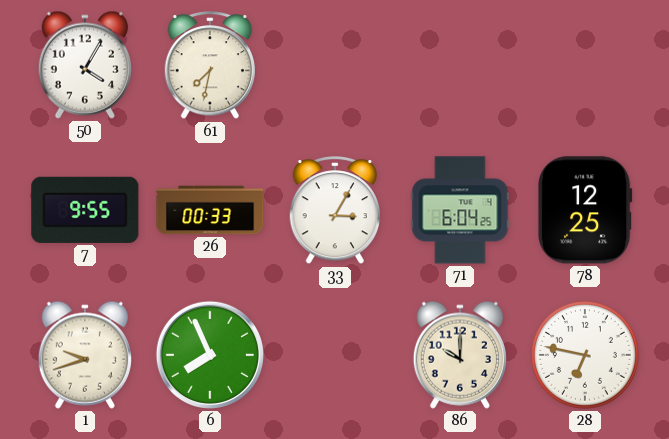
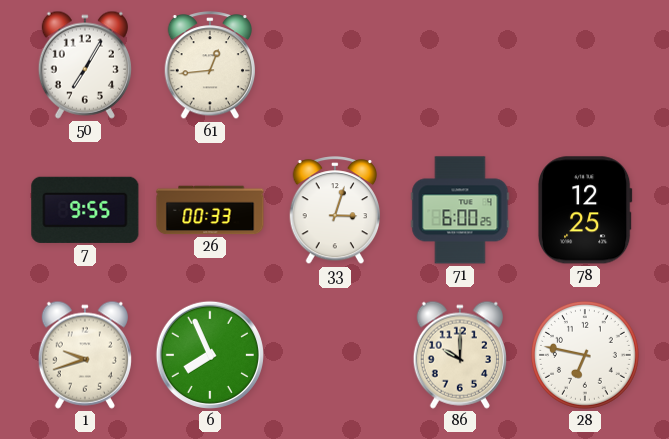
50: 4:05 -> 7:05
61: 7:32 -> 12:44
33: 3:05 -> 3:03
71: 6:04 -> 6:00
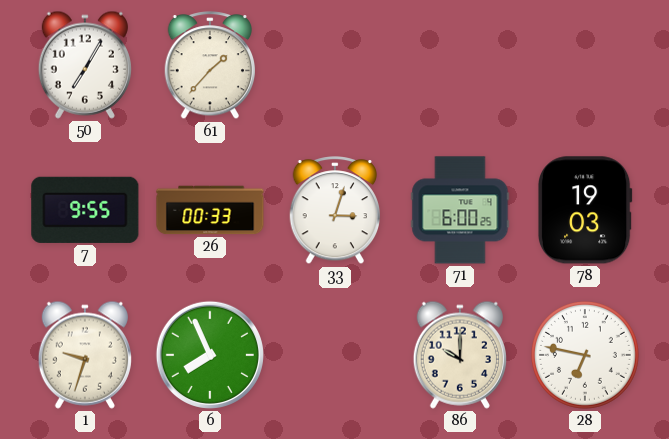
61: 12:44 -> 1:37
78: 12:25 -> 19:03
1: 9:42 -> 9:33
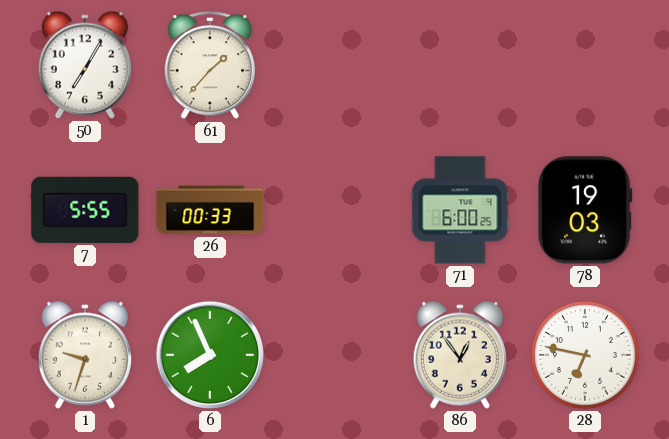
7: 9:55 -> 5:55
33: 3:03 -> none
86: 10:00 -> 12:54
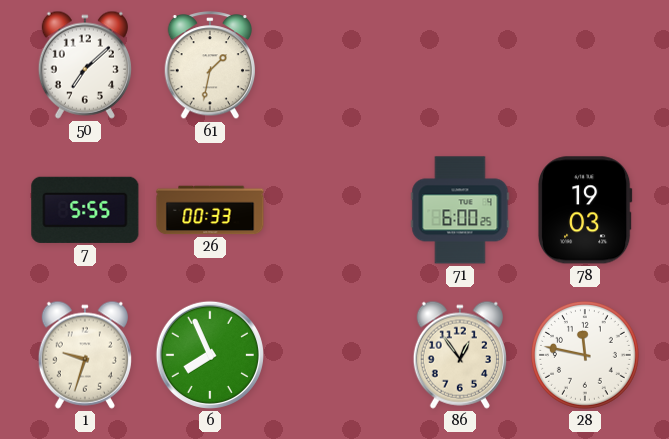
50: 7:05 -> 7:08
61: 1:37 -> 1:32
28: 6:47 -> 11:47
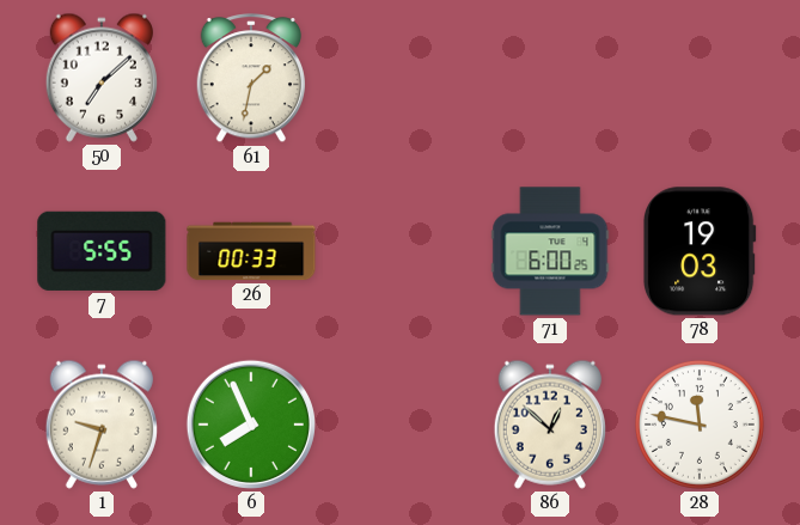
86: 12:54 -> 12:52
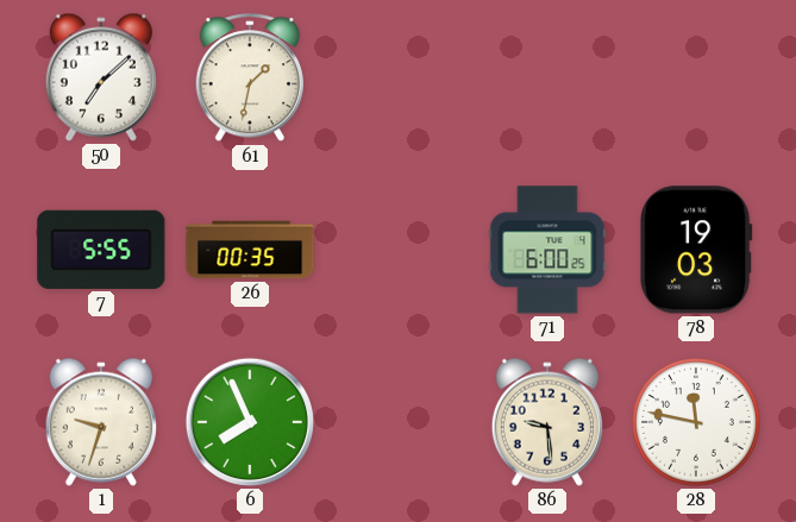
26: 00:33 -> 00:35
86: 12:52 -> 9:29
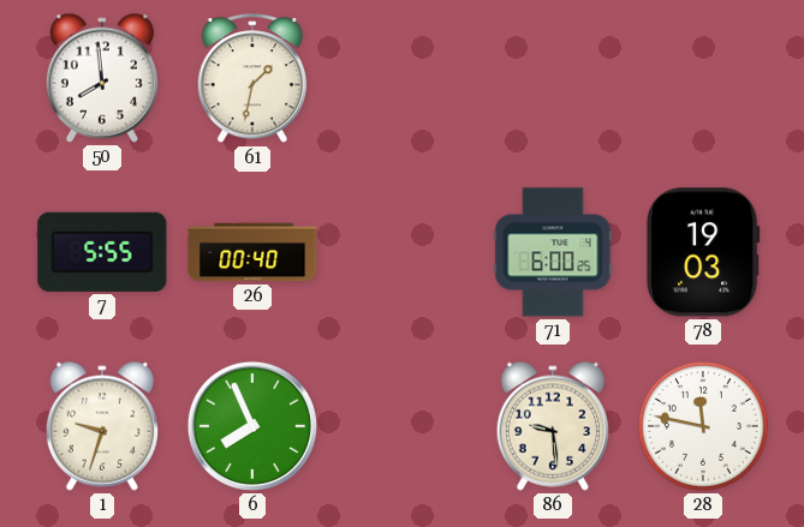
50: 7:08 -> 7:59
26: 00:35 -> 00:40
